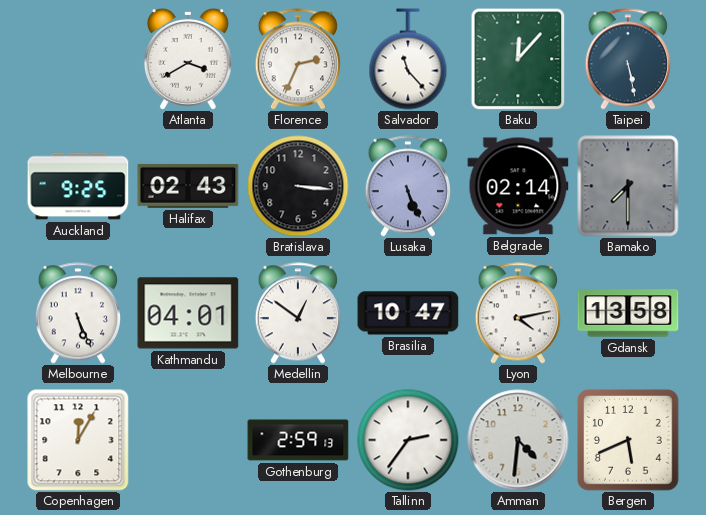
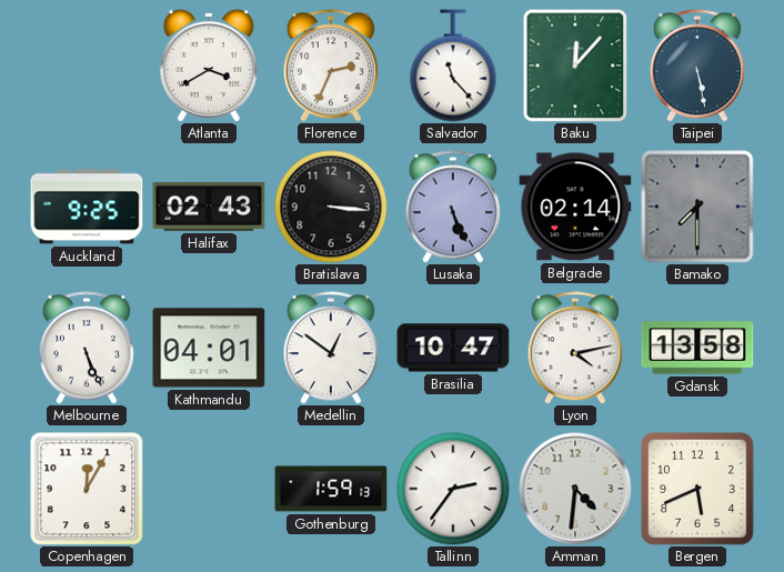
Gothenburg: 2:59 -> 1:59
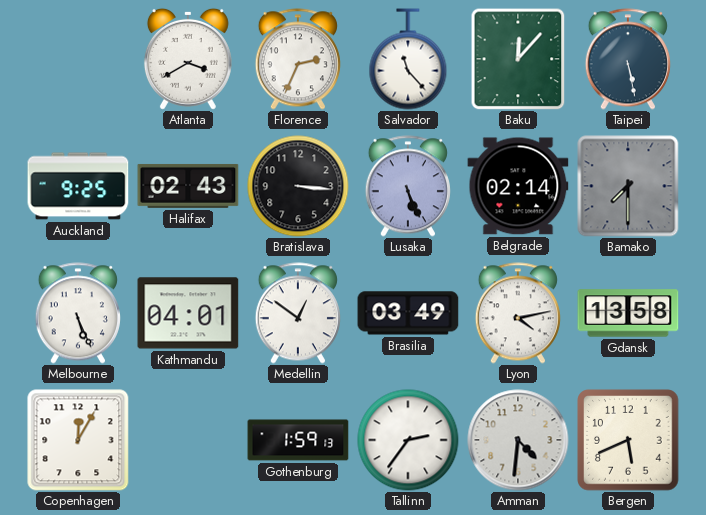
Brasilia: 10:47 -> 03:49
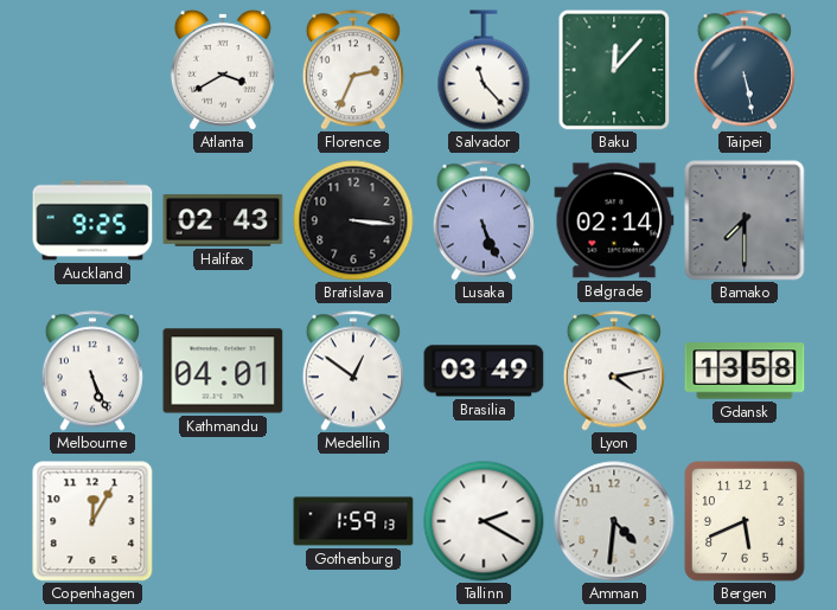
Tallinn: 2:36 -> 2:20
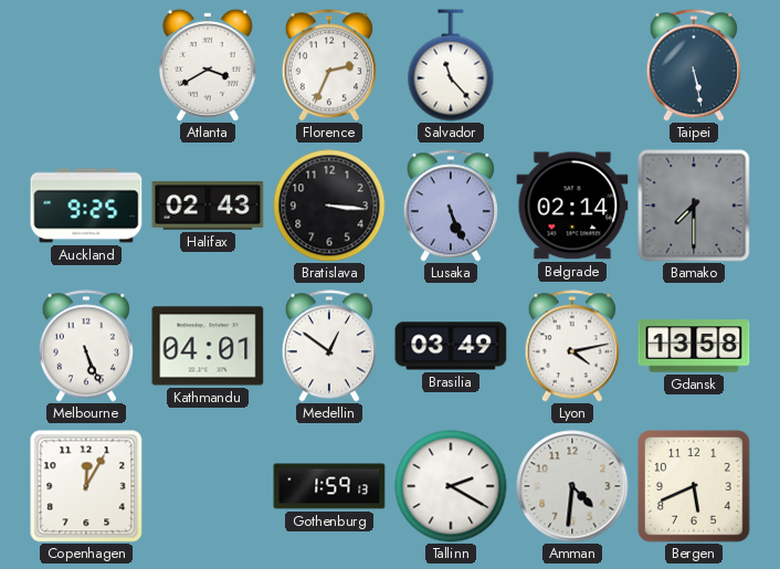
Baku: 12:07 -> none
